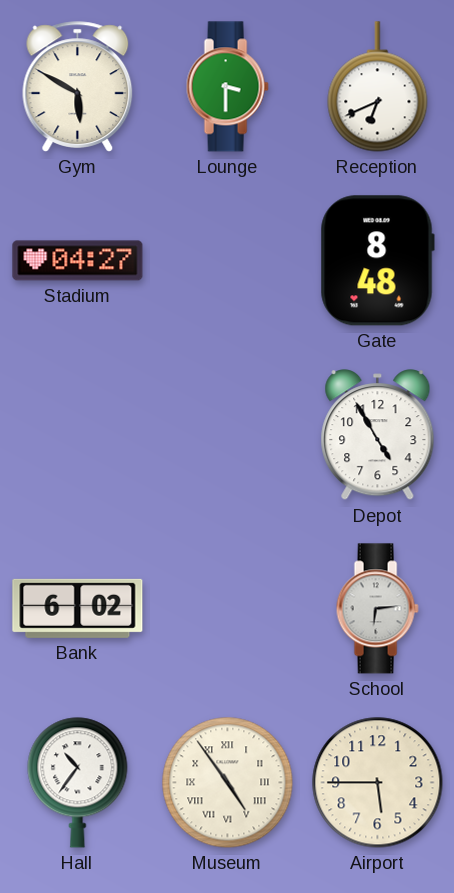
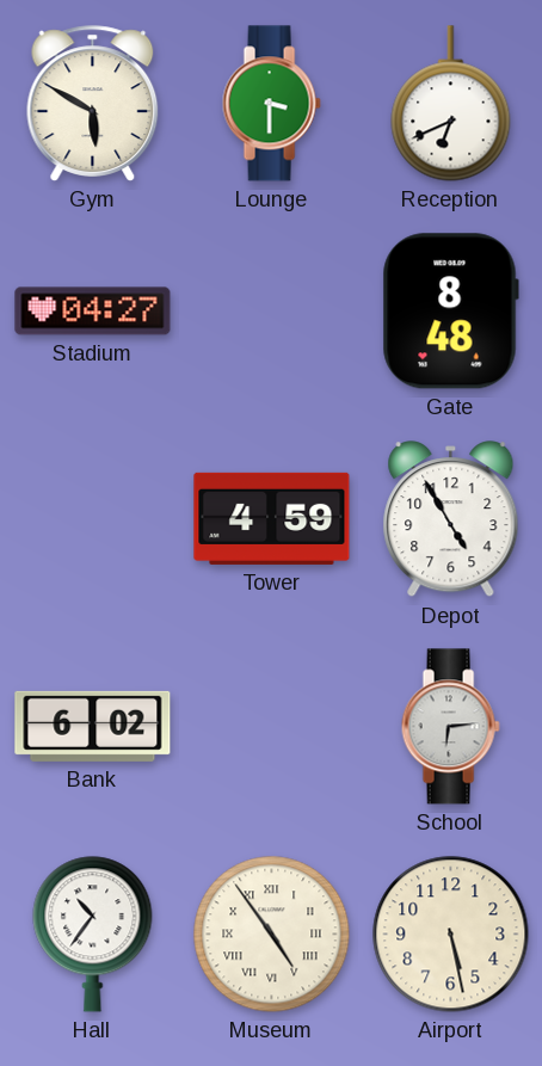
Tower: none -> 4:59
Airport: 5:45 -> 5:28
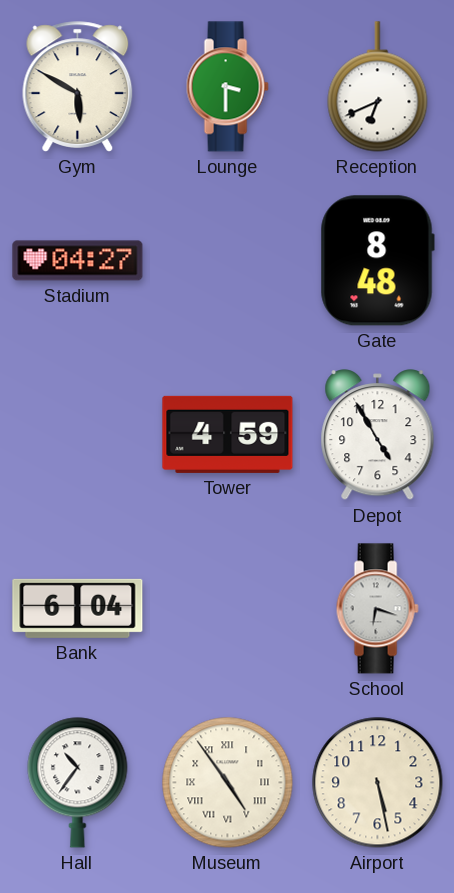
Bank: 6:02 -> 6:04
School: 6:14 -> 6:18
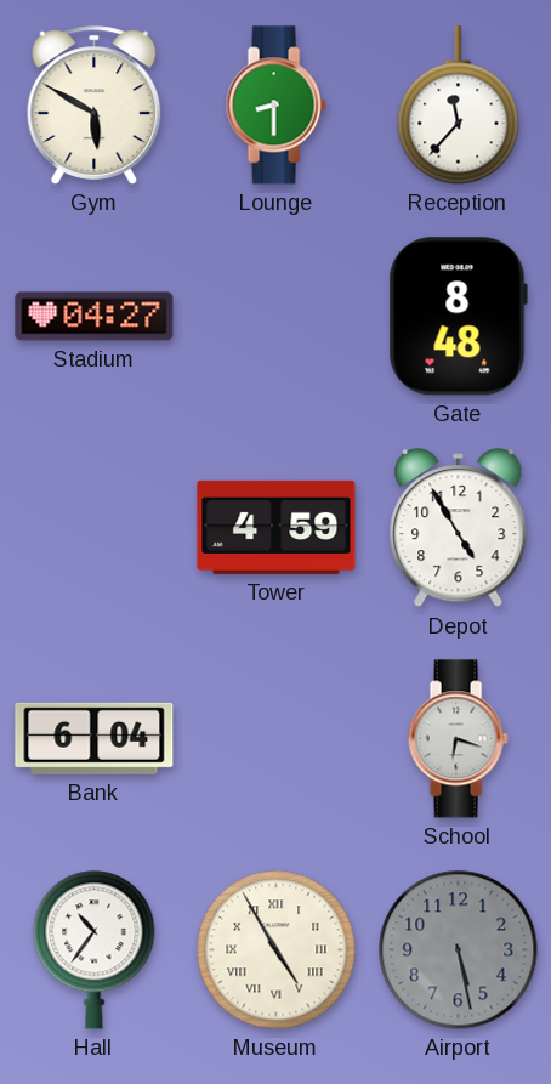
Lounge: 3:30 -> 8:30
Reception: 6:41 -> 11:37
Museum: 4:54 -> 4:55
Airport dial: cream -> grey
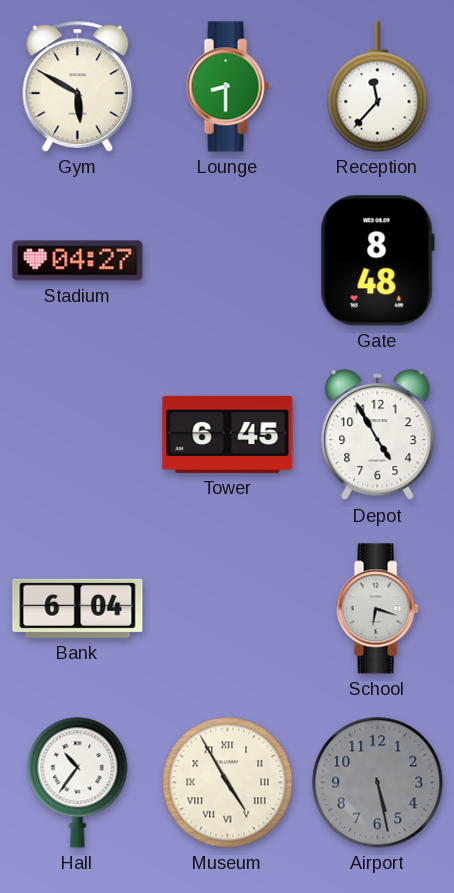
Tower: 4:59 -> 6:45
